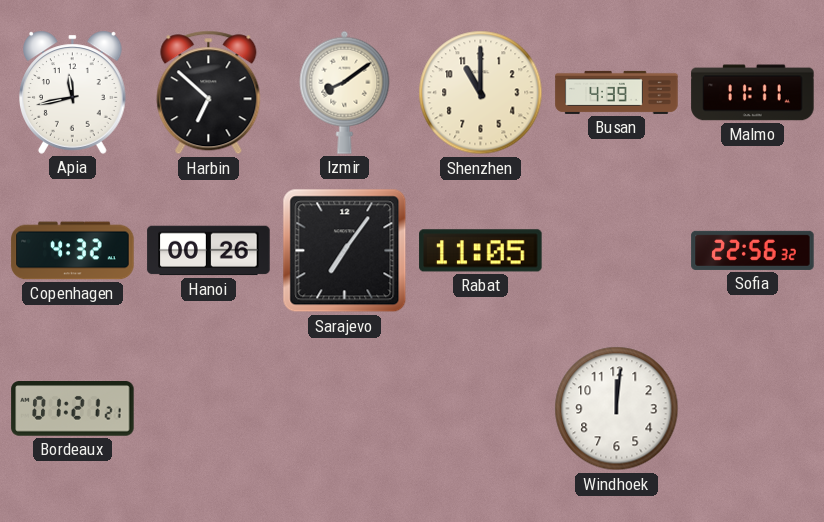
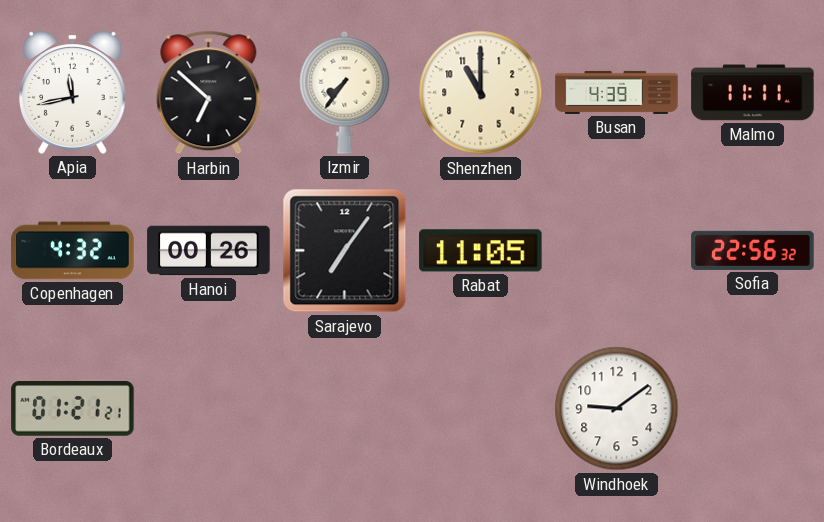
Izmir: 8:09 -> 7:36
Windhoek: 12:01 -> 9:09
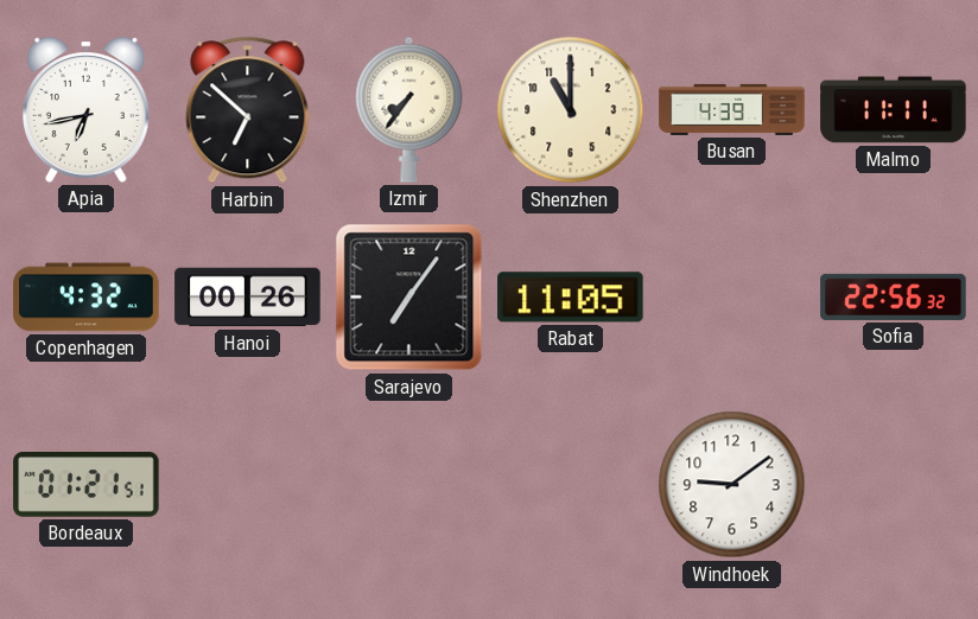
Apia: 11:43 -> 6:43
Bordeaux: 01:21:21 -> 01:21:51
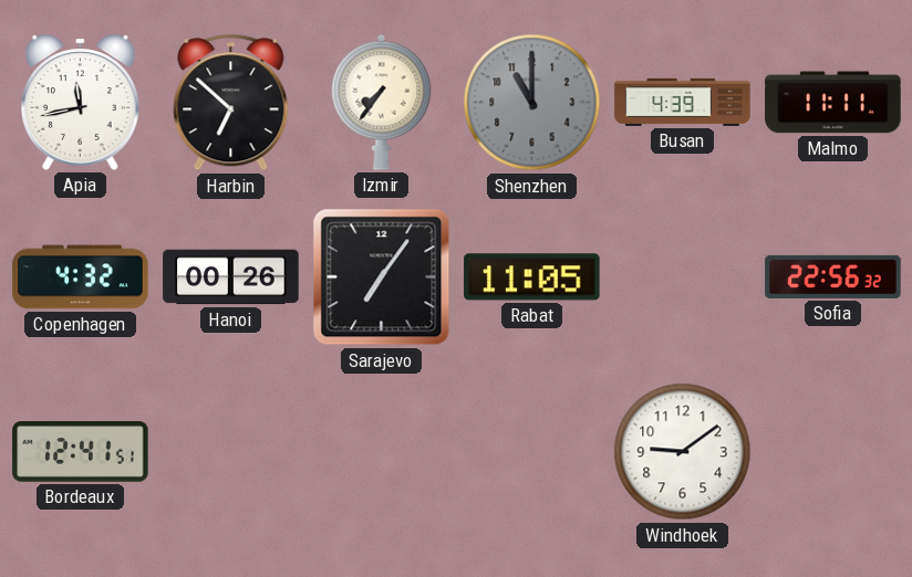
Apia: 6:43 -> 11:43
Shenzhen dial: cream -> grey
Bordeaux: 01:21 -> 12:41
